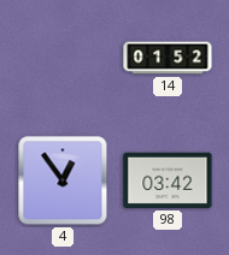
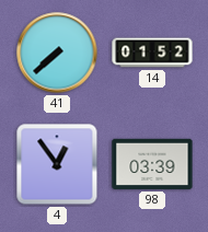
41: none -> 7:38
98: 03:42 -> 03:39
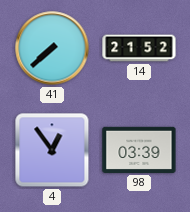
14: 01:52 -> 21:52
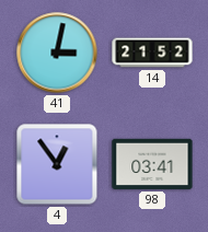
41: 7:38 -> 3:02
98: 03:39 -> 03:41
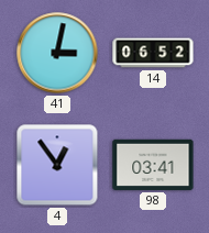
14: 21:52 -> 06:52
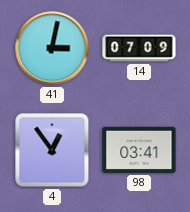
14: 06:52 -> 07:09
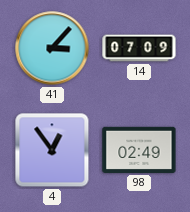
41: 3:02 -> 3:07
98: 03:41 -> 02:49
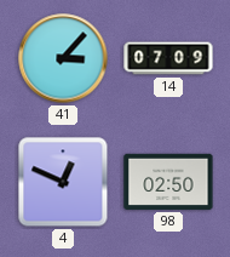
4: 12:54 -> 12:49
98: 02:49 -> 02:50
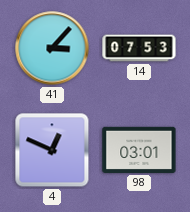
14: 07:09 -> 07:53
98: 02:50 -> 03:01
